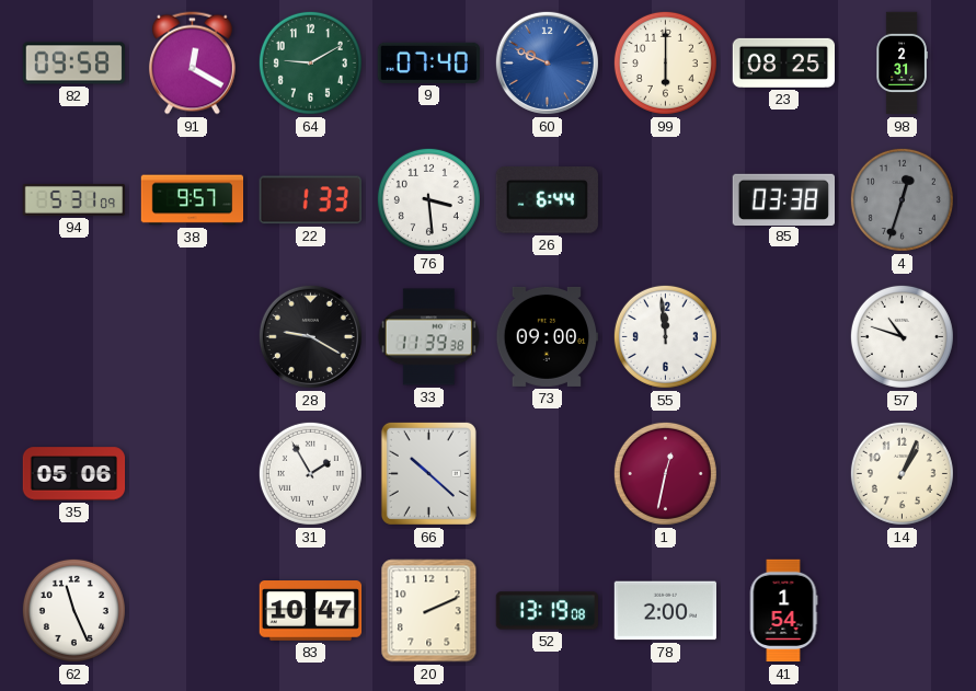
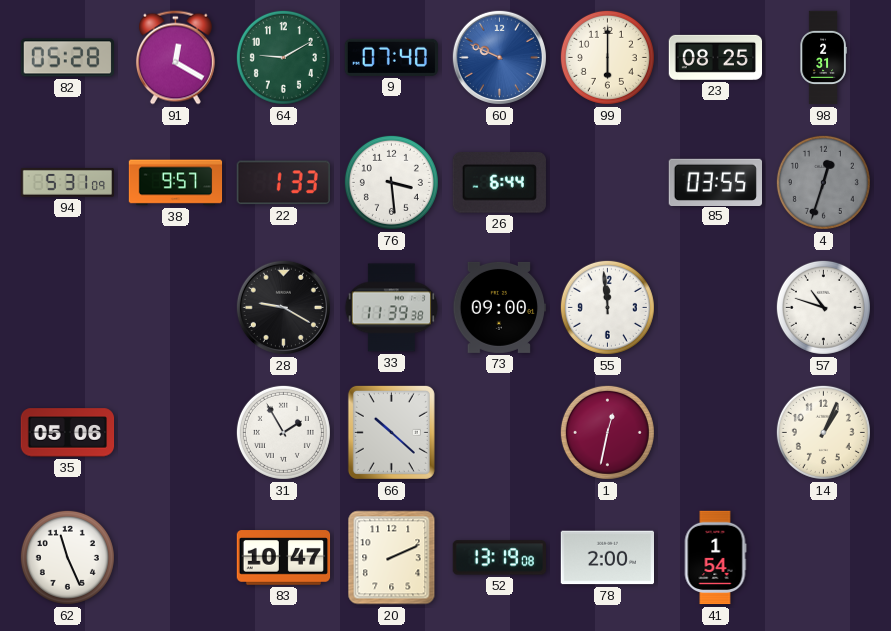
82: 09:58 -> 05:28
85: 03:38 -> 03:55
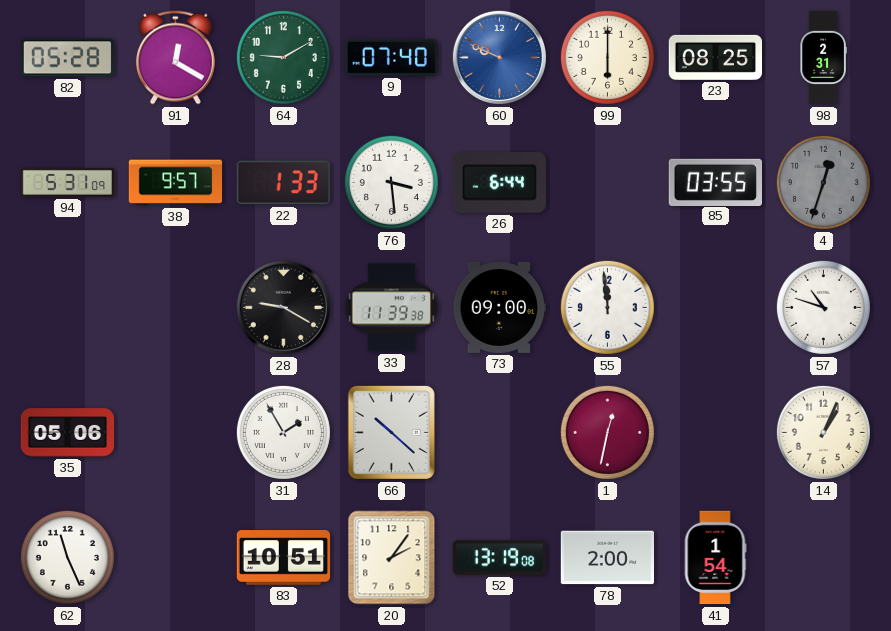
83: 10:47 -> 10:51
20: 2:11 -> 2:06
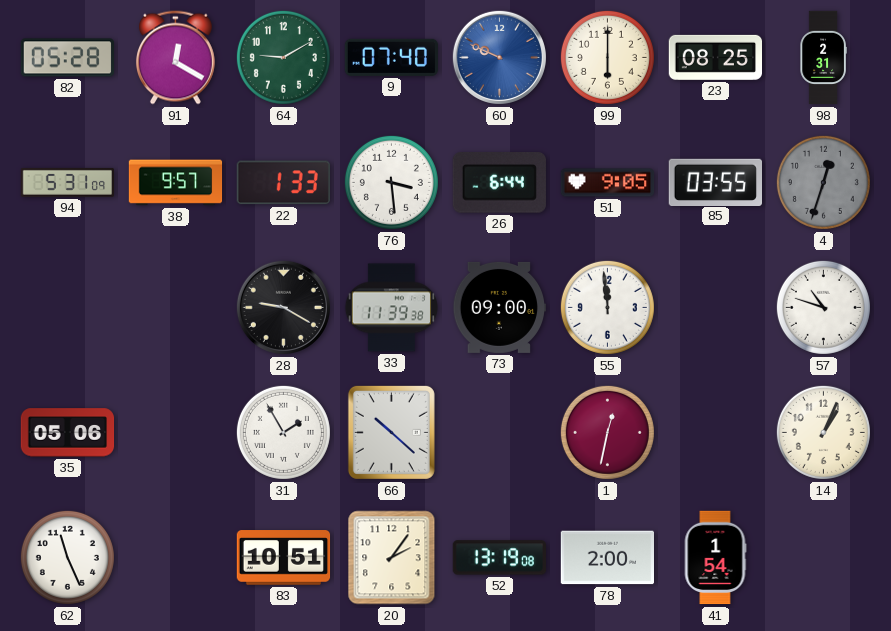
51: none -> 9:05
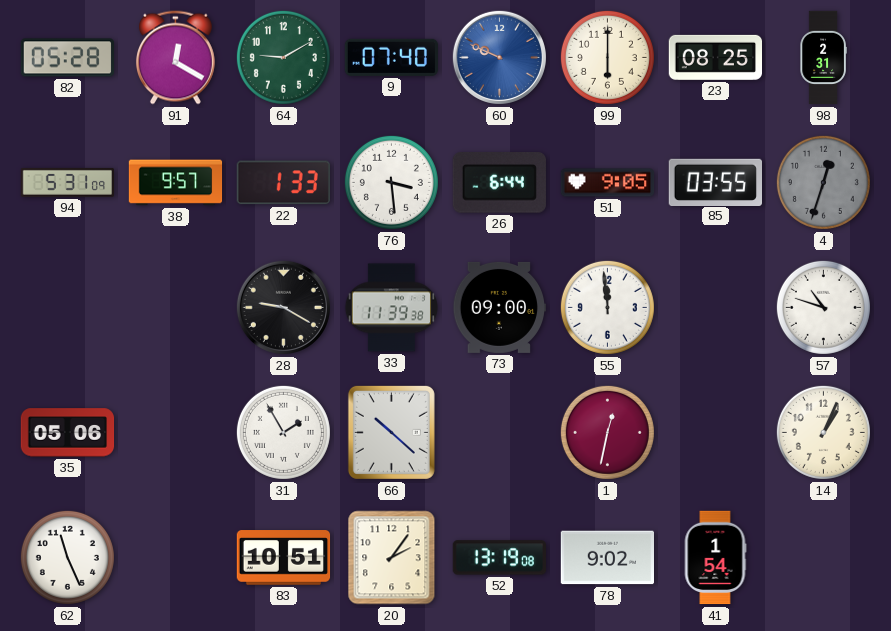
78: 2:00 -> 9:02
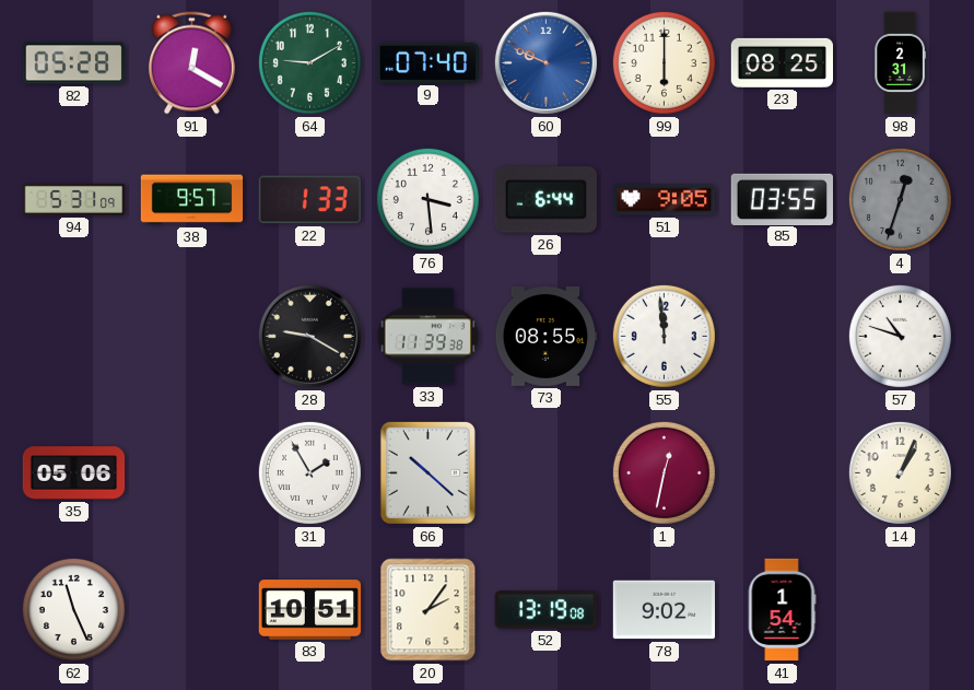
73: 09:00 -> 08:55
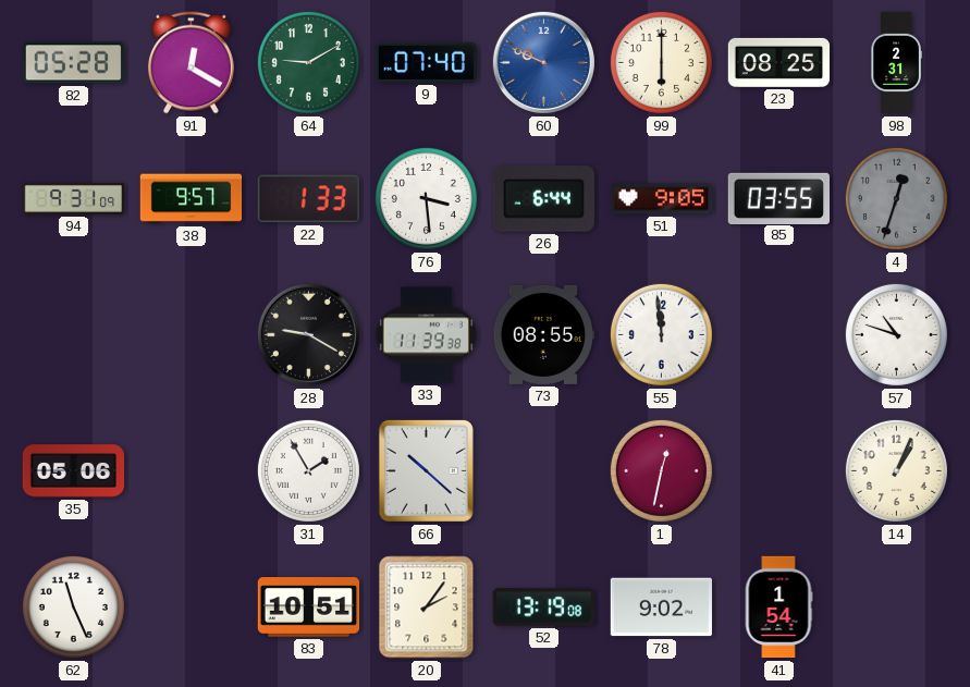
94: 5:31 -> 9:31
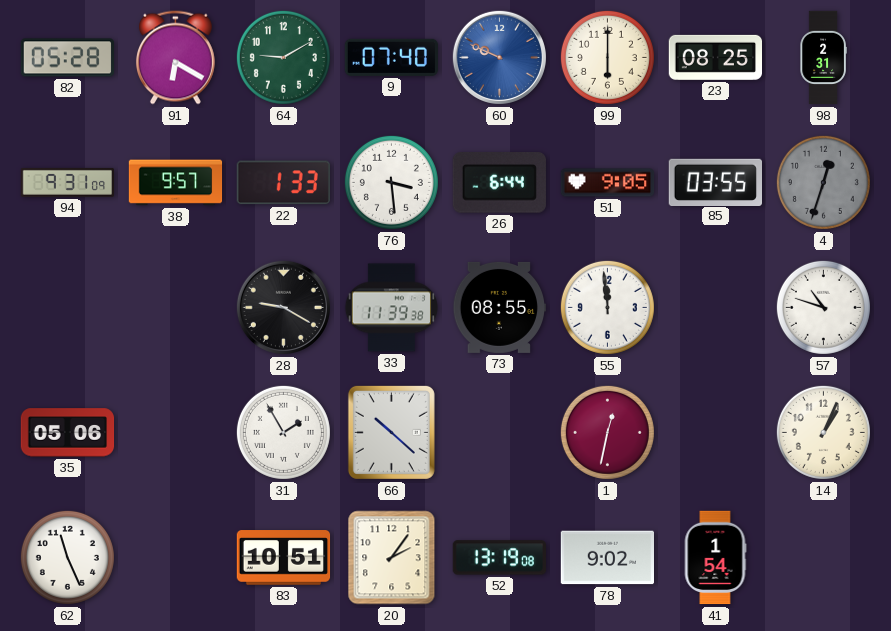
91: 12:20 -> 6:20
